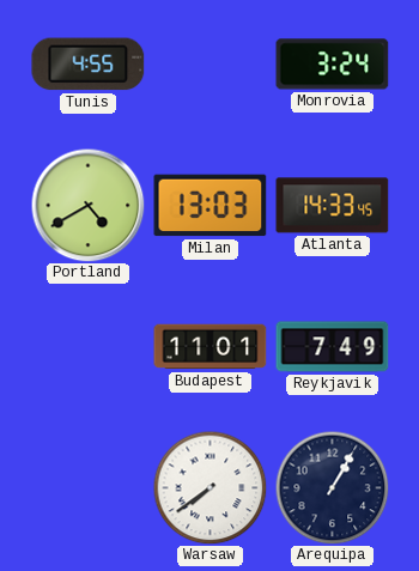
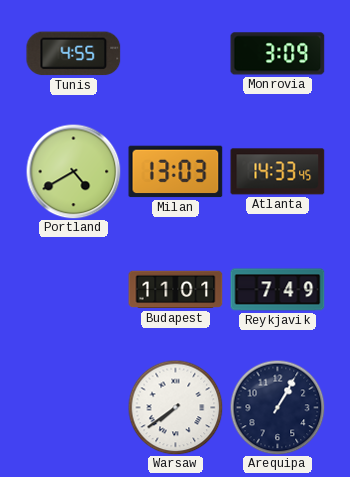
Monrovia: 3:24 -> 3:09
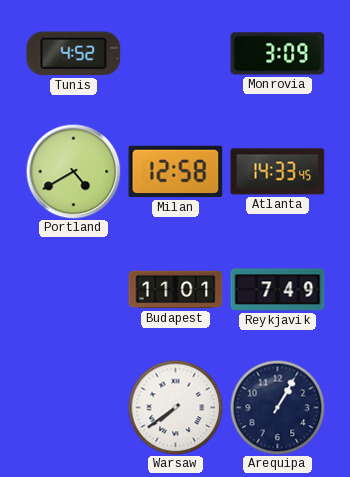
Tunis: 4:55 -> 4:52
Milan: 13:03 -> 12:58
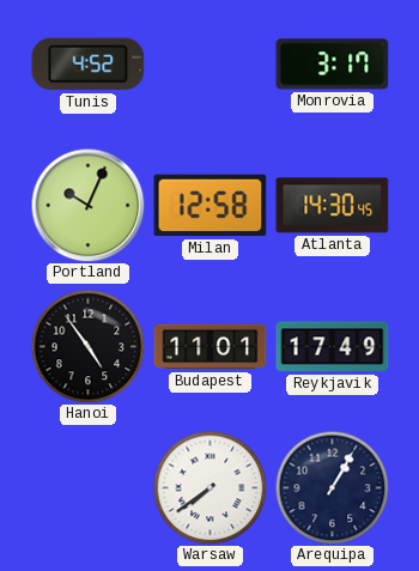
Monrovia: 3:09 -> 3:17
Portland: 4:40 -> 10:04
Atlanta: 14:33 -> 14:30
Hanoi: none -> 4:54
Reykjavik: 7:49 -> 17:49
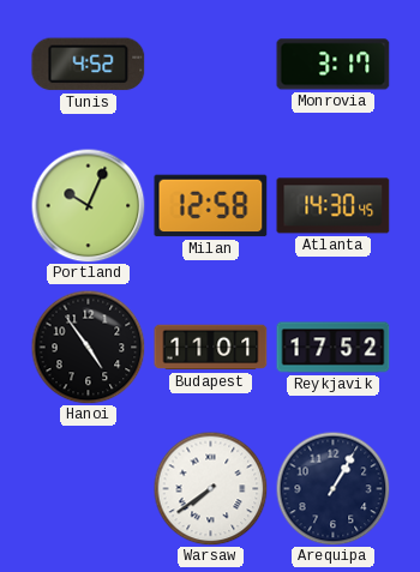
Reykjavik: 17:49 -> 17:52
